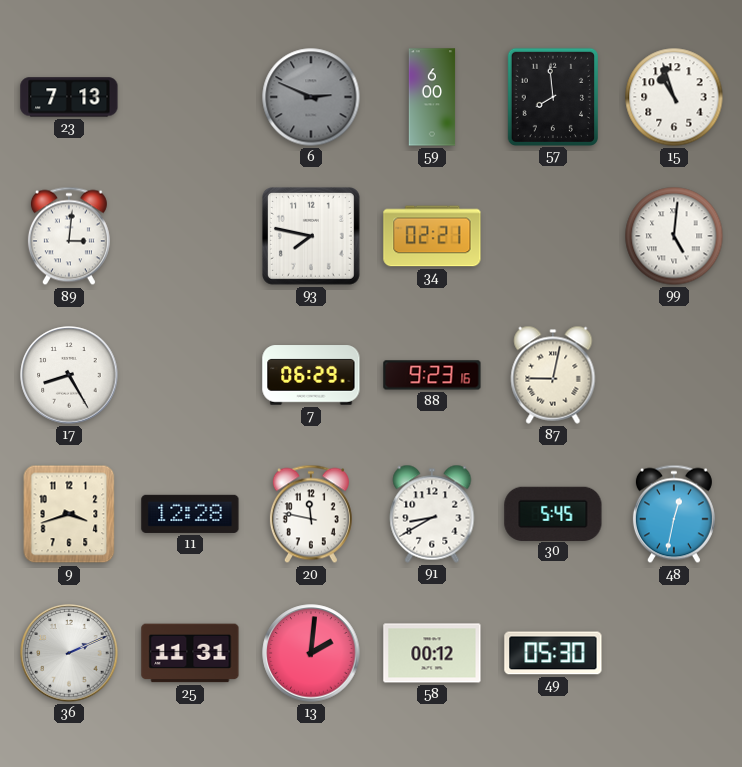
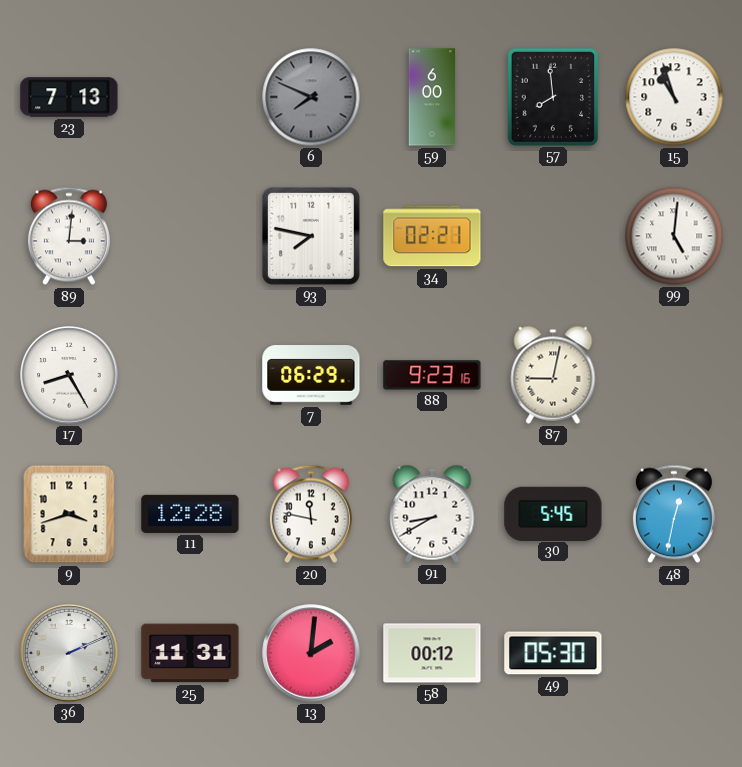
6: 2:49 -> 7:49
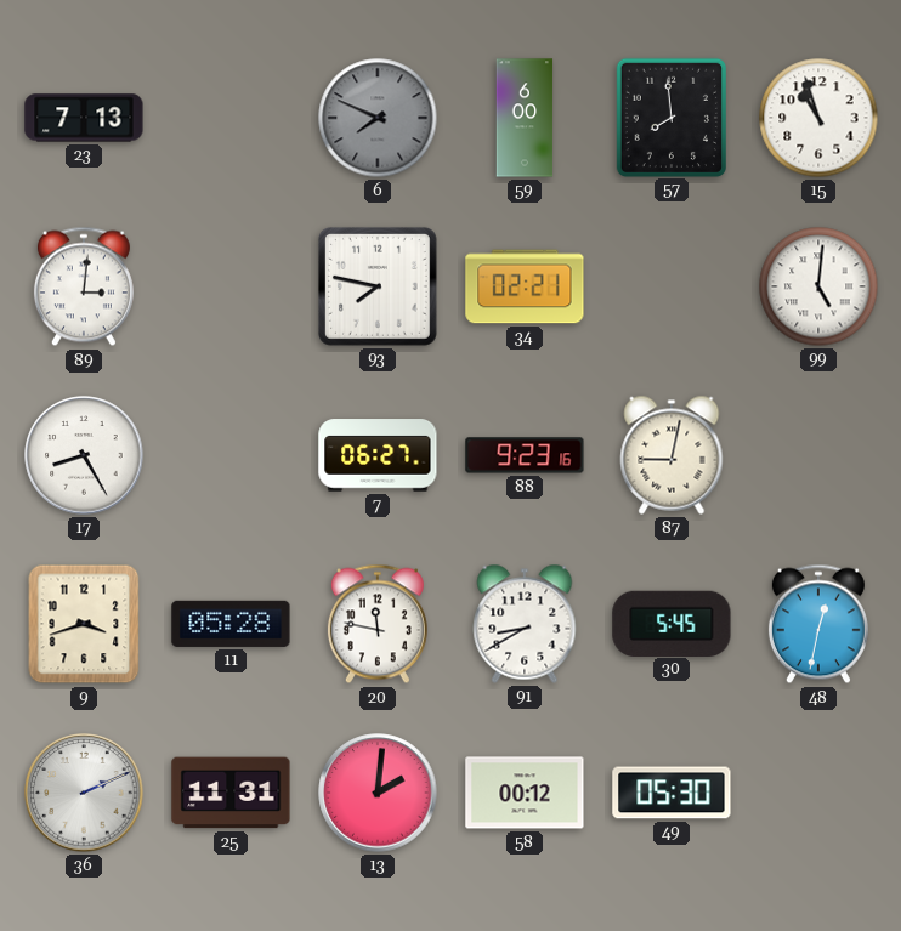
7: 06:29 -> 06:27
11: 12:28 -> 05:28
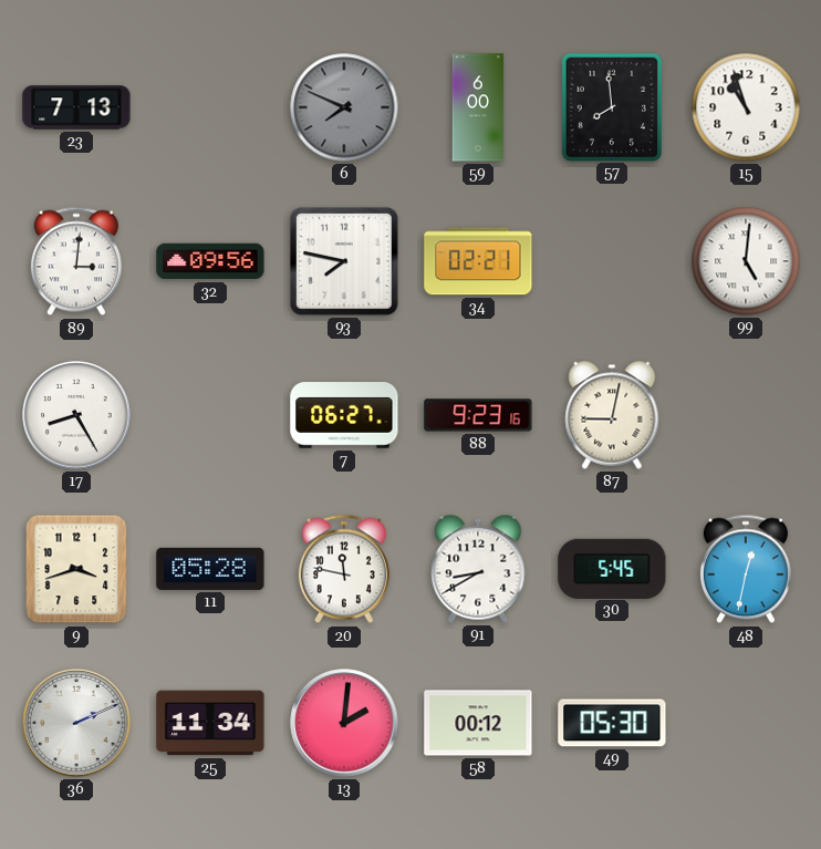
32: none -> 09:56
25: 11:31 -> 11:34
